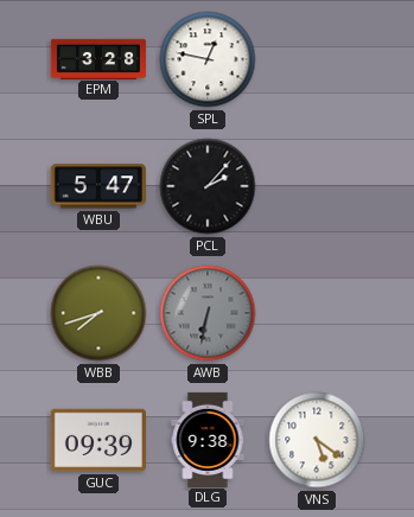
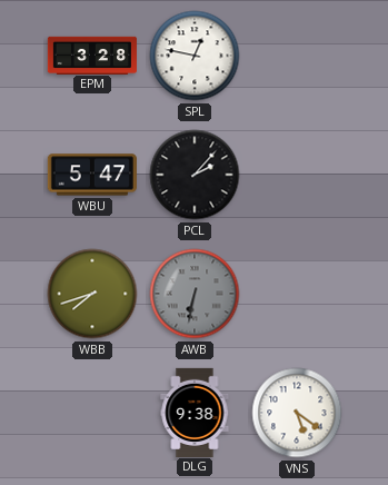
GUC: 09:39 -> none
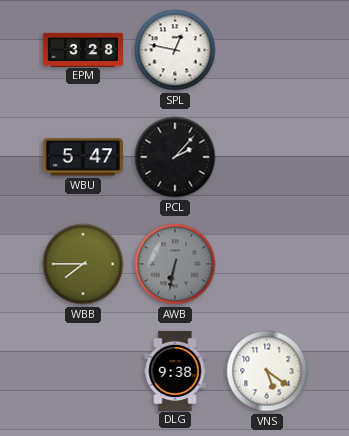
WBB: 7:42 -> 7:45
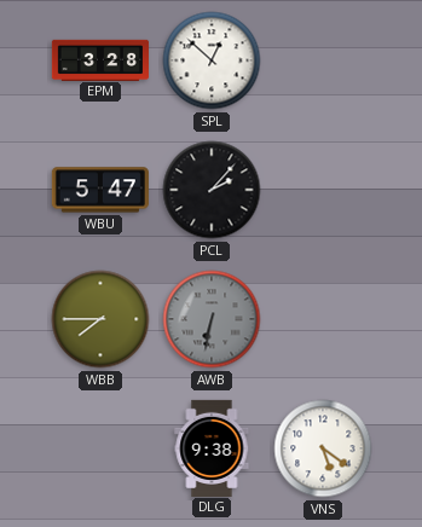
SPL: 12:47 -> 12:52
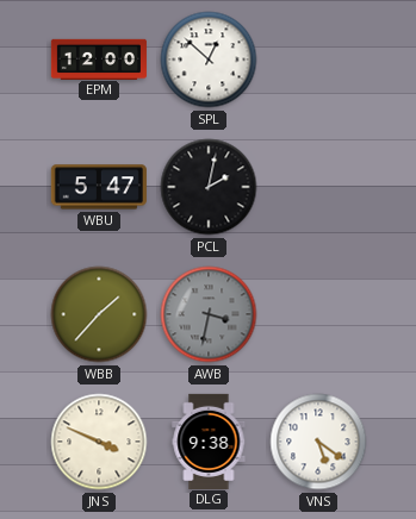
EPM: 3:28 -> 12:00
PCL: 2:07 -> 2:02
WBB: 7:45 -> 1:37
AWB: 6:32 -> 3:32
JNS: none -> 3:49
